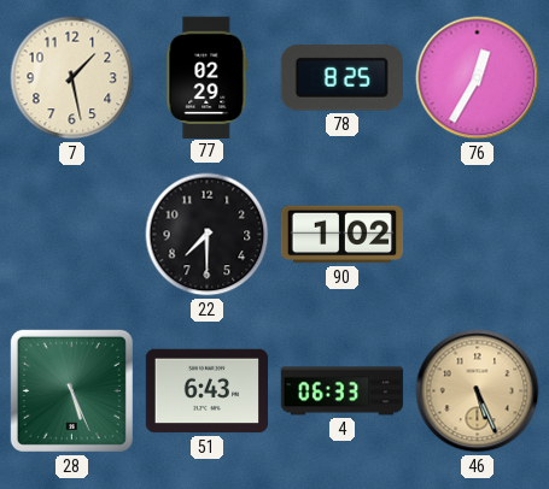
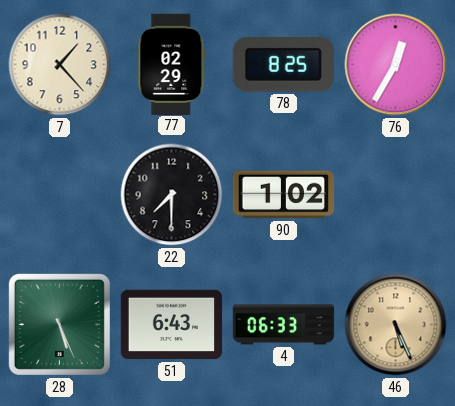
7: 1:28 -> 1:23
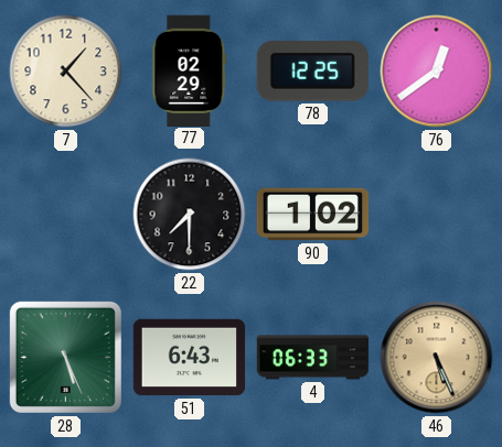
78: 8:25 -> 12:25
76: 12:35 -> 12:39
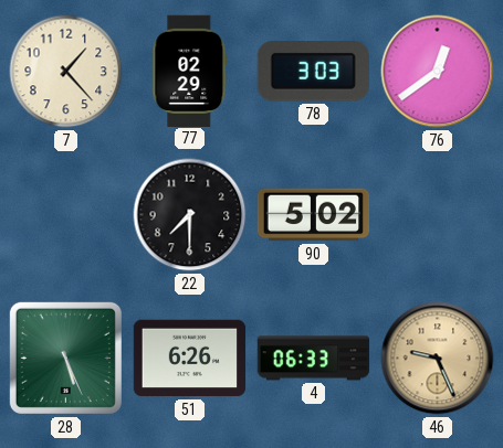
78: 12:25 -> 3:03
90: 1:02 -> 5:02
51: 6:43 -> 6:26
46: 5:26 -> 9:26
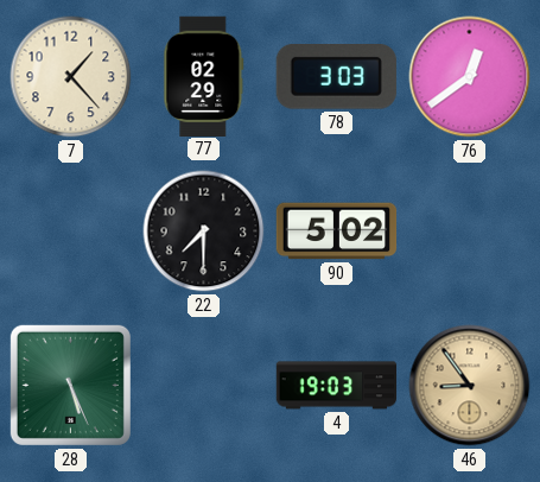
51: 6:26 -> none
4: 06:33 -> 19:03
46: 9:26 -> 8:54
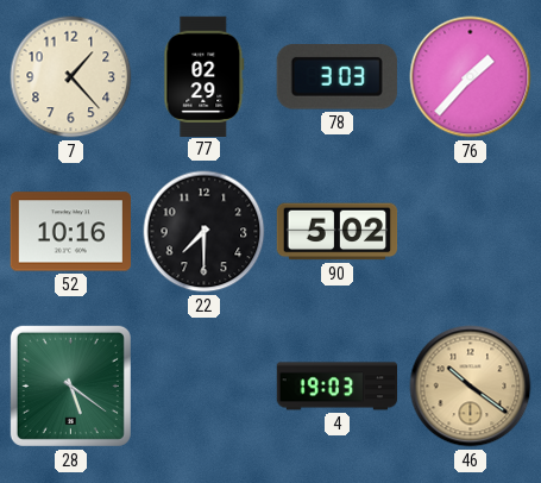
76: 12:39 -> 1:37
52: none -> 10:16
28: 5:26 -> 5:21
46: 8:54 -> 10:21
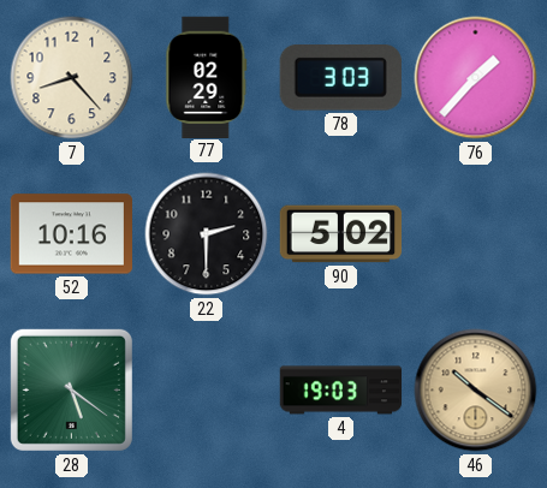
7: 1:23 -> 8:23
22: 7:30 -> 2:30
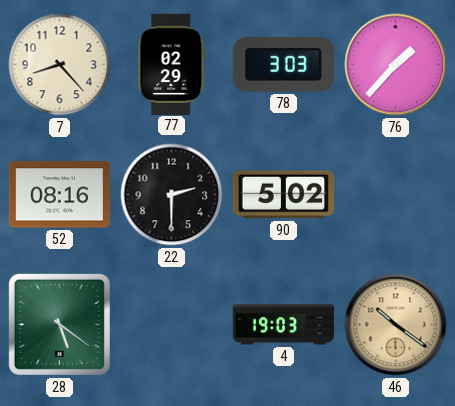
52: 10:16 -> 08:16
